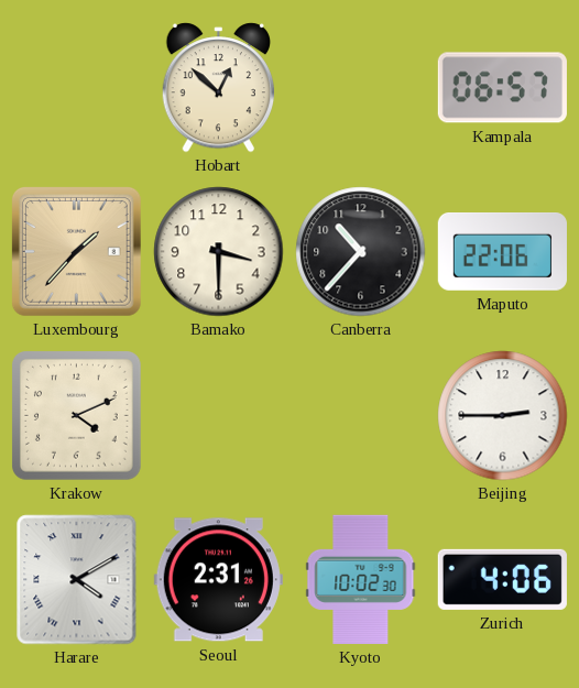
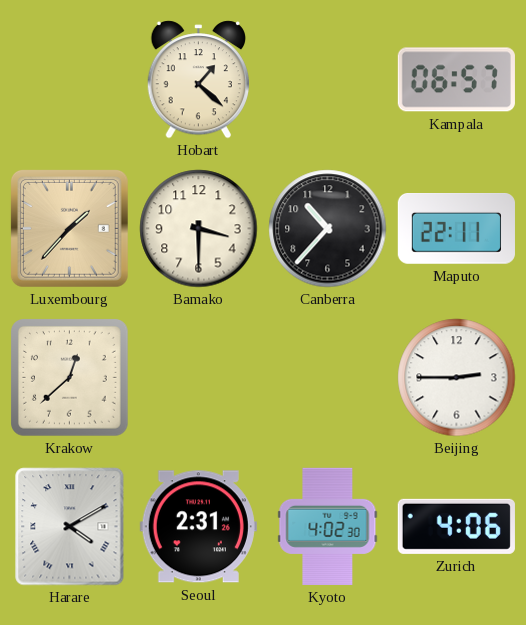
Hobart: 12:52 -> 1:22
Maputo: 22:06 -> 22:11
Krakow: 4:11 -> 12:38
Kyoto: 10:02 -> 4:02
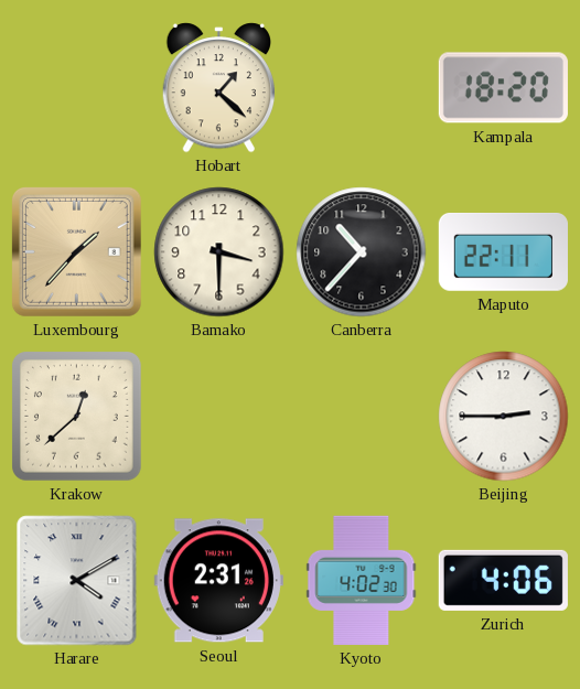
Kampala: 06:57 -> 18:20
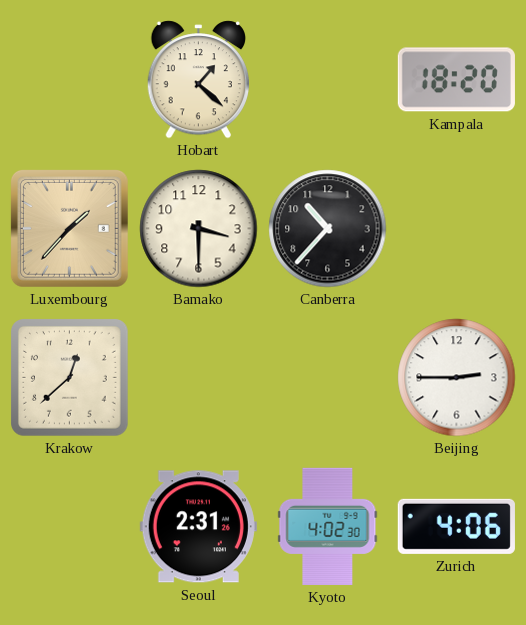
Maputo: 22:11 -> none
Harare: 4:10 -> none
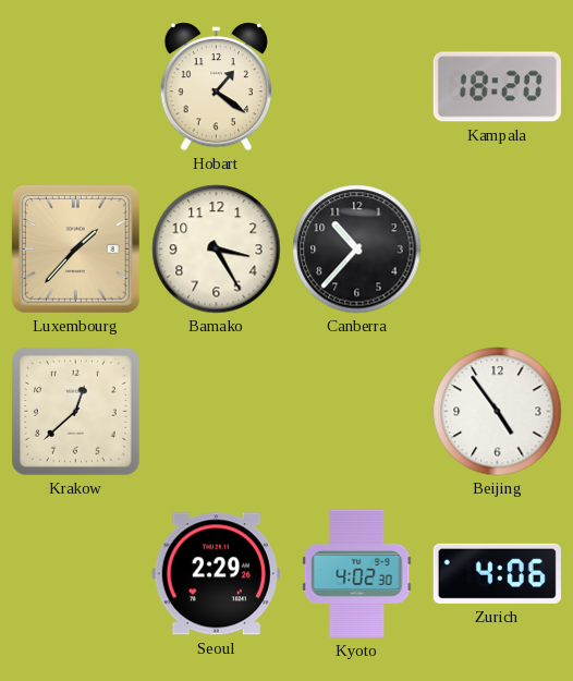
Hobart: 1:22 -> 1:21
Bamako: 3:30 -> 3:25
Beijing: 2:45 -> 4:54
Seoul: 2:31 -> 2:29
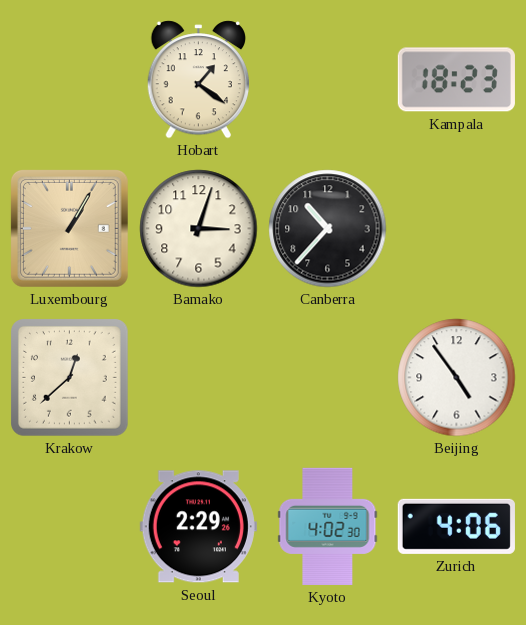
Kampala: 18:20 -> 18:23
Luxembourg: 1:37 -> 1:05
Bamako: 3:25 -> 3:03
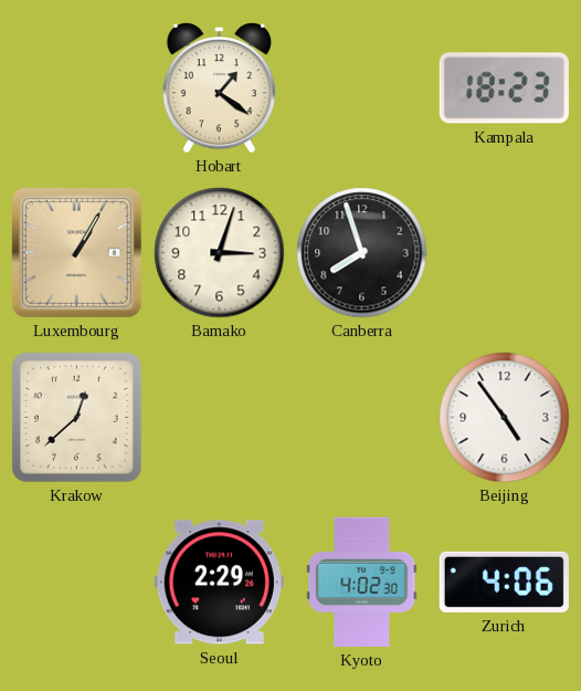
Canberra: 10:37 -> 7:57
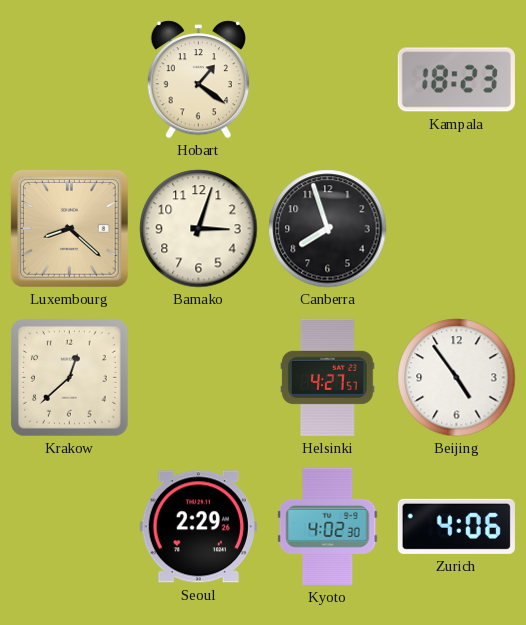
Luxembourg: 1:05 -> 8:22
Helsinki: none -> 4:27
